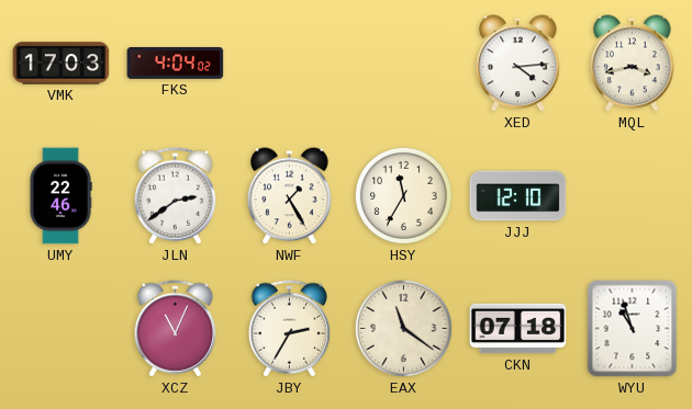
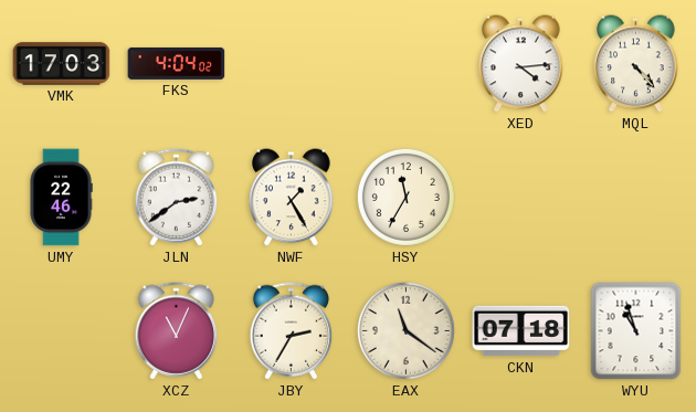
MQL: 3:43 -> 4:23
JJJ: 12:10 -> none
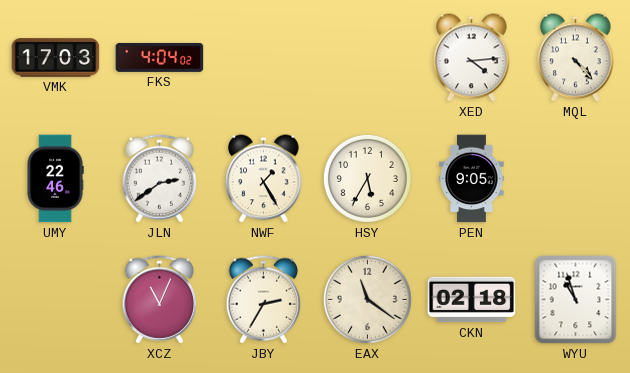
HSY: 11:35 -> 5:35
PEN: none -> 9:05
CKN: 07:18 -> 02:18
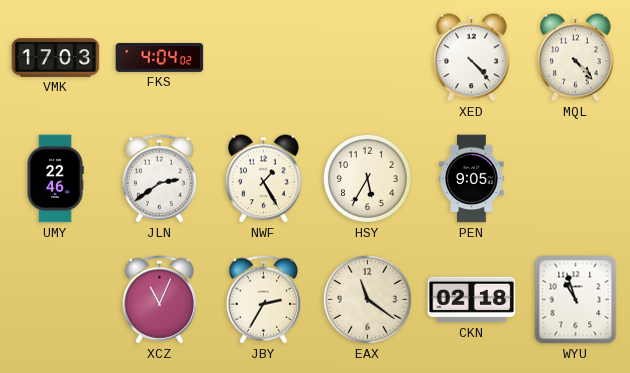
XED: 4:14 -> 4:23
